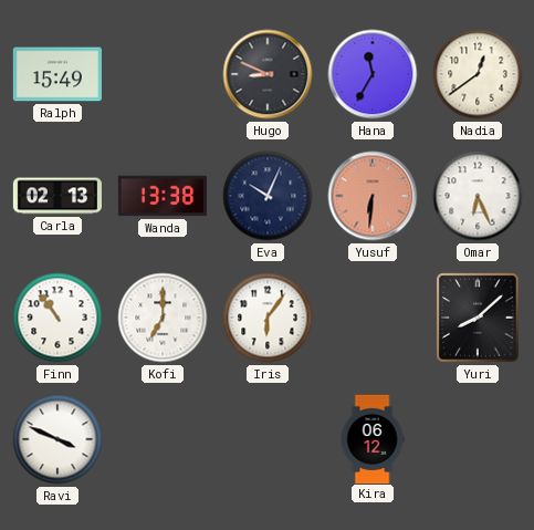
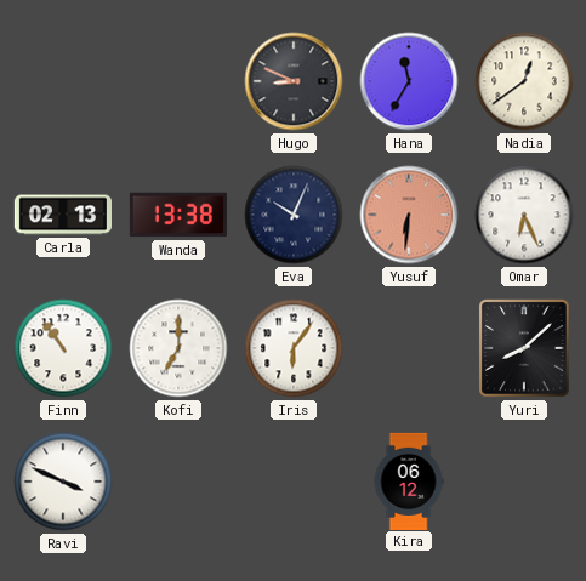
Ralph: 15:49 -> none
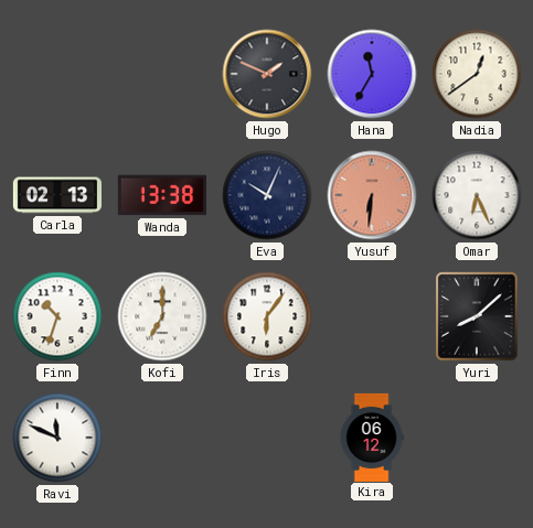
Hugo: 8:49 -> 1:49
Finn: 10:54 -> 10:33
Ravi: 3:49 -> 11:49
